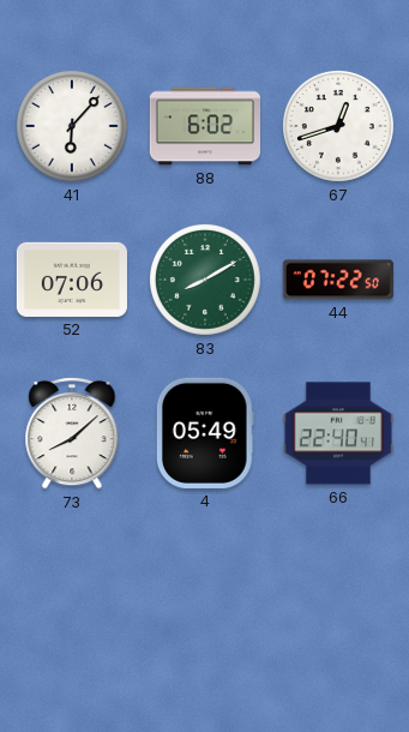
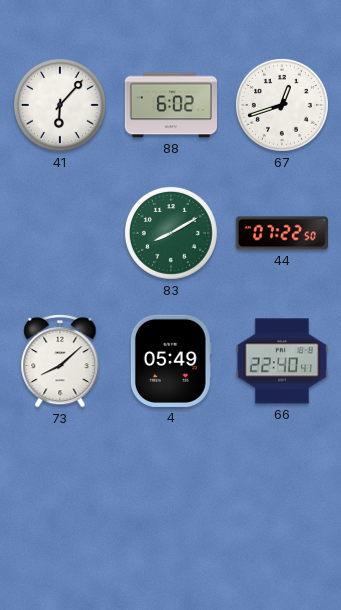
52: 07:06 -> none
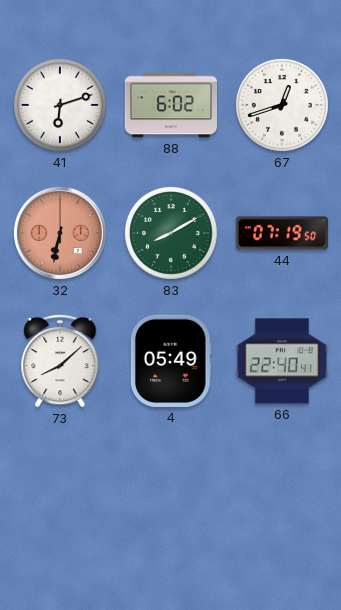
41: 6:07 -> 6:12
32: none -> 6:32
44: 07:22 -> 07:19
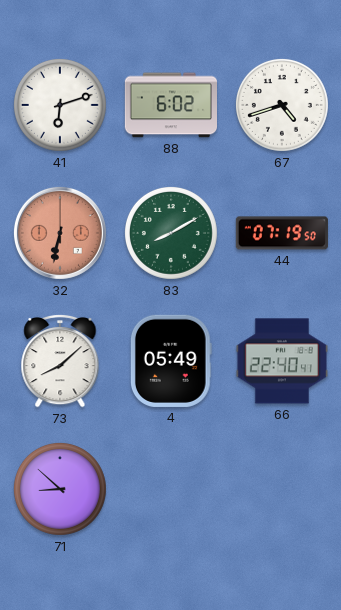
67: 12:42 -> 4:42
71: none -> 8:52
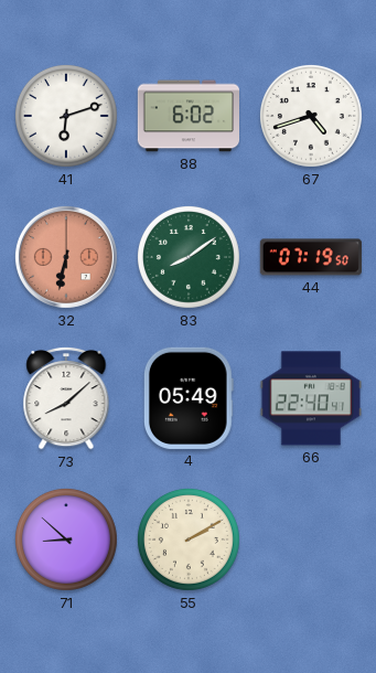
83: 8:10 -> 8:09
55: none -> 2:10
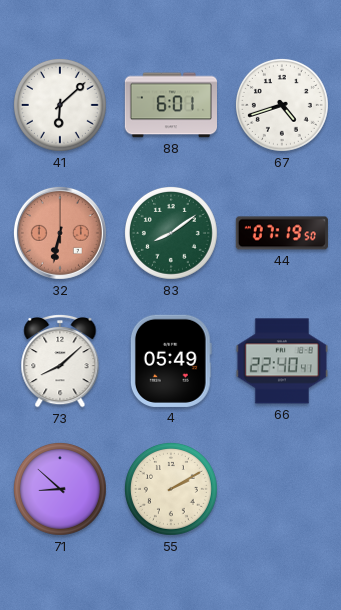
41: 6:12 -> 6:08
88: 6:02 -> 6:01
